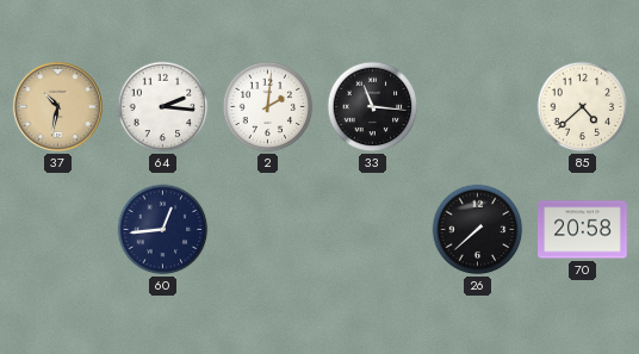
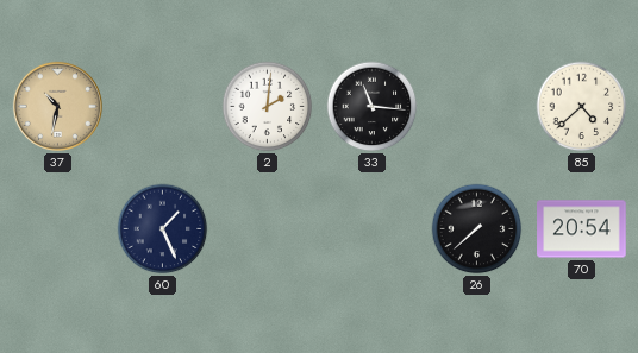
64: 2:16 -> none
60: 12:44 -> 1:26
70: 20:58 -> 20:54
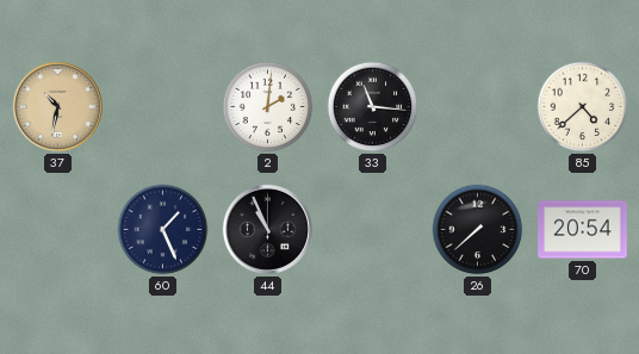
44: none -> 10:56
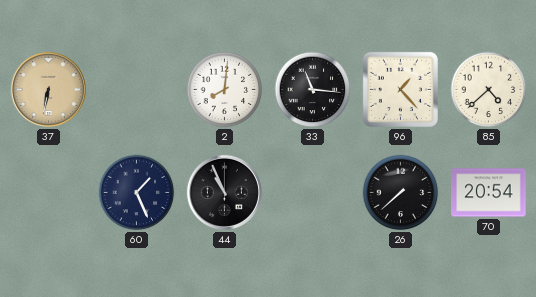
37: 10:32 -> 6:32
2: 2:01 -> 8:01
96: none -> 1:23
